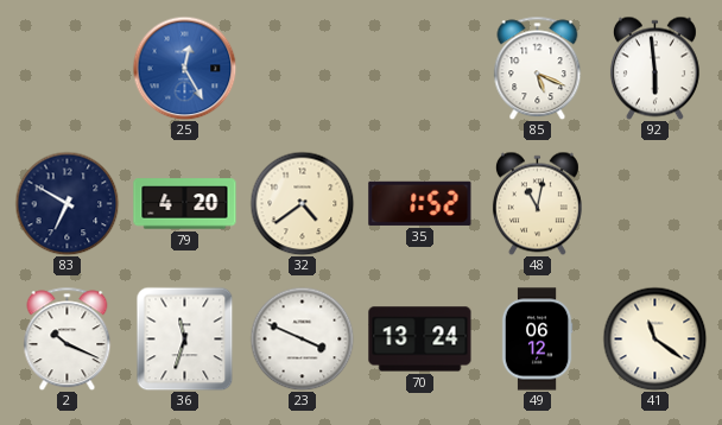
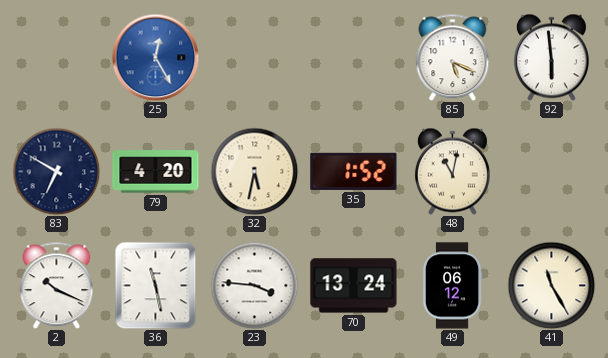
32: 4:39 -> 5:32
36: 11:33 -> 11:28
23: 3:49 -> 3:46
41: 11:21 -> 11:25
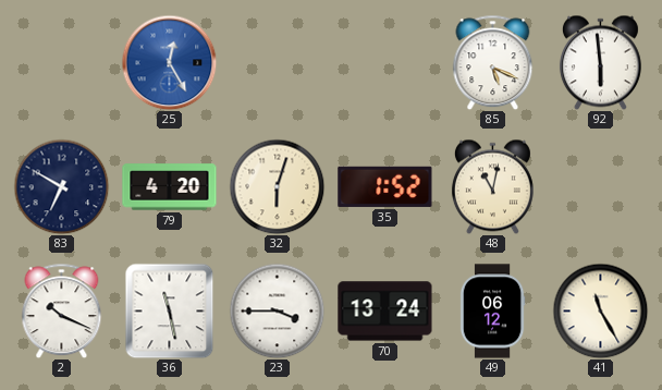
32: 5:32 -> 6:03
23: 3:46 -> 3:45
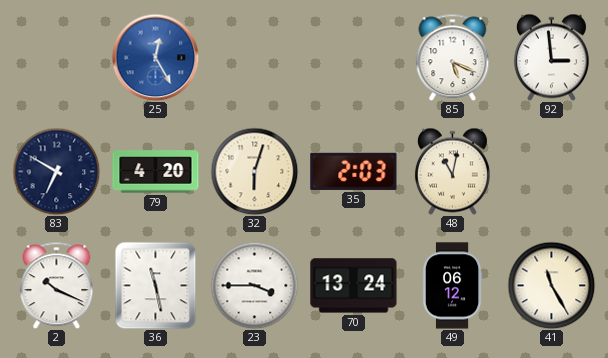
92: 5:59 -> 2:59
35: 1:52 -> 2:03
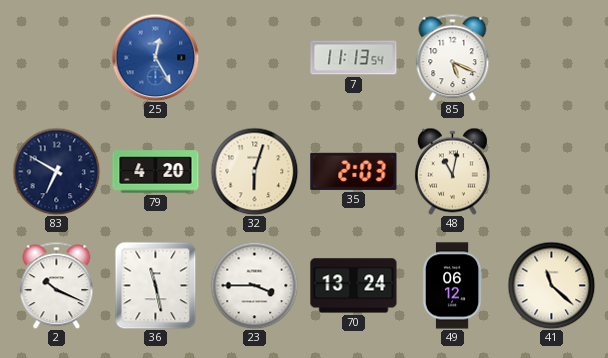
7: none -> 11:13
92: 2:59 -> none
41: 11:25 -> 11:22
